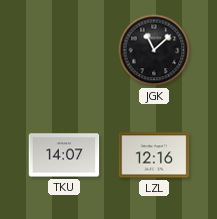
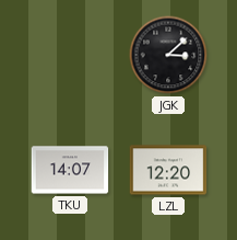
JGK: 11:08 -> 3:08
LZL: 12:16 -> 12:20
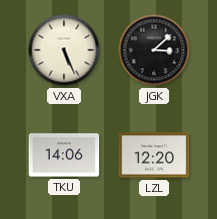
VXA: none -> 5:26
TKU: 14:07 -> 14:06
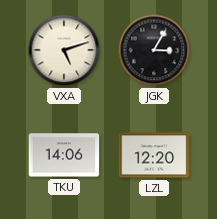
VXA: 5:26 -> 5:12
JGK: 3:08 -> 3:05
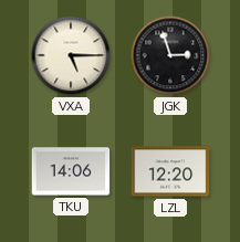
VXA: 5:12 -> 5:15
JGK: 3:05 -> 2:57
